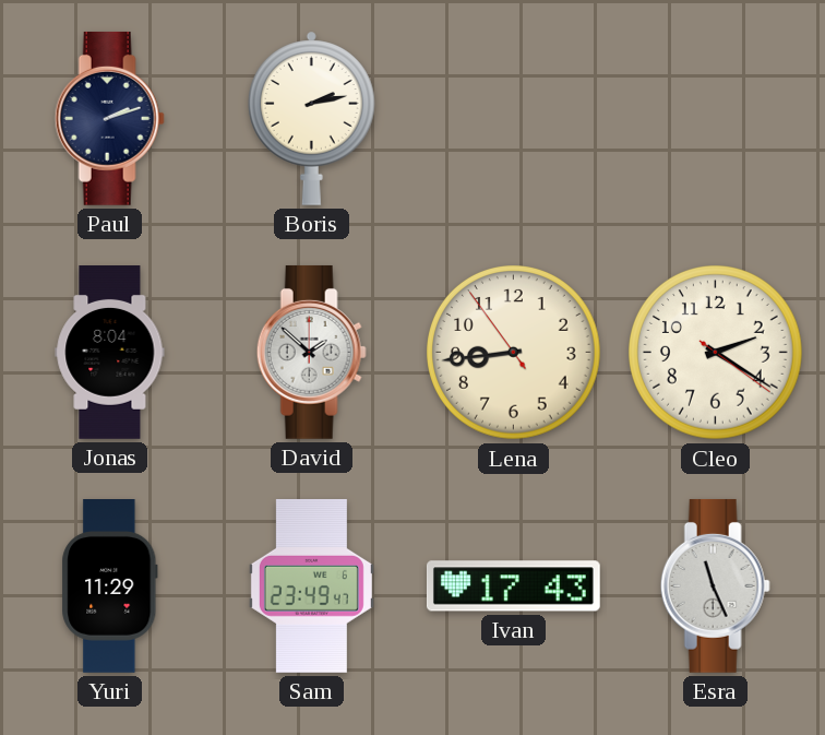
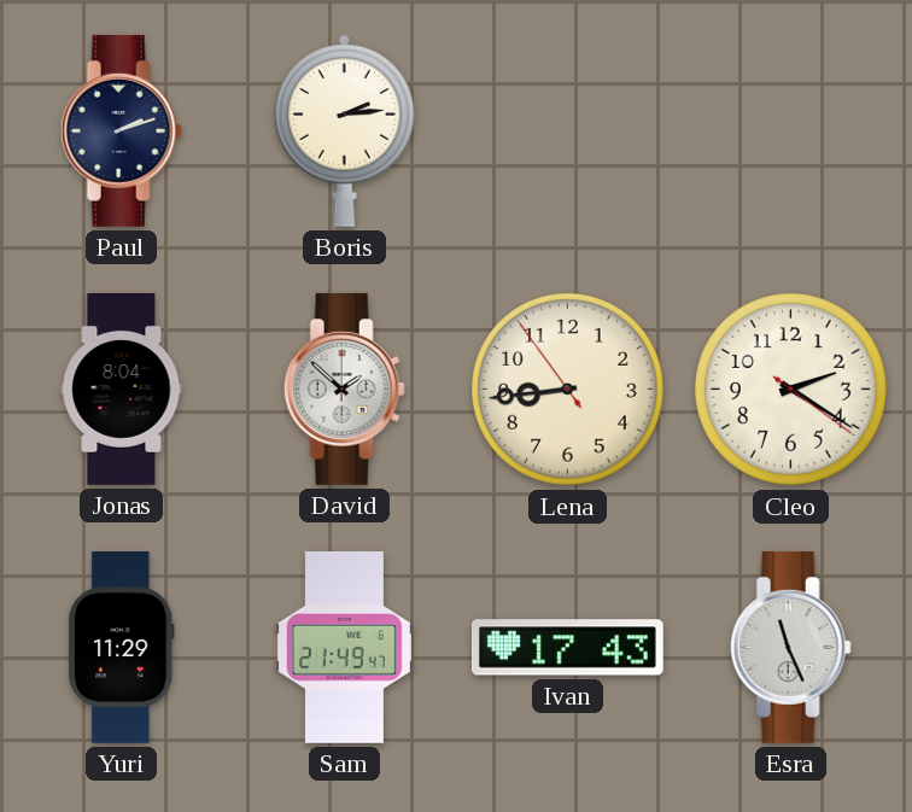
Boris: 2:13 -> 2:14
Sam: 23:49 -> 21:49
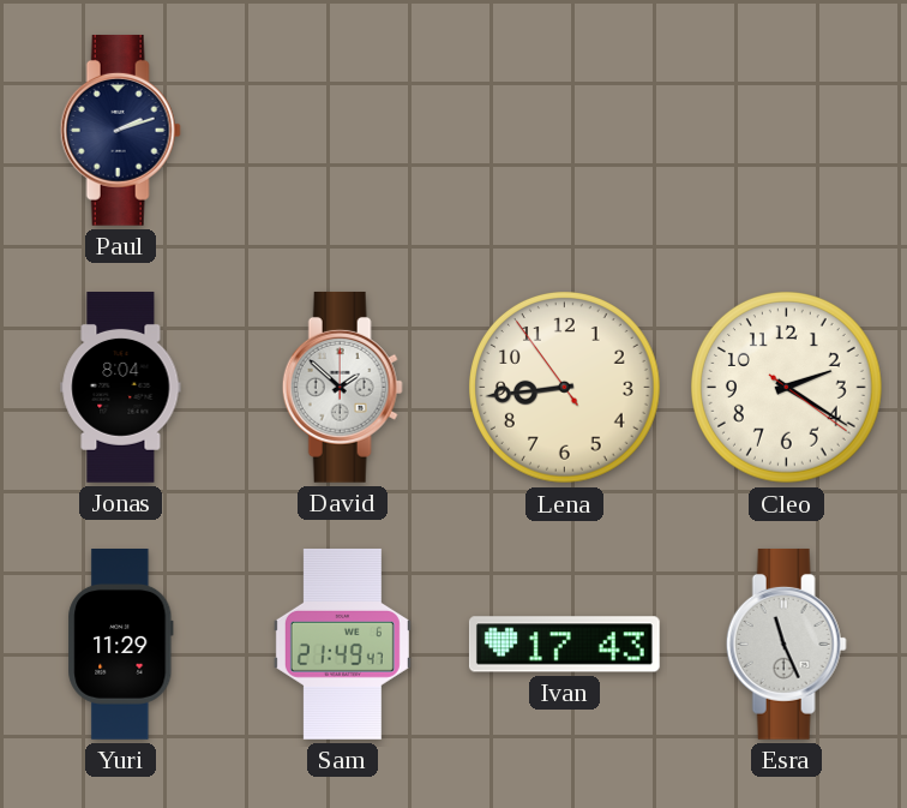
Boris: 2:14 -> none
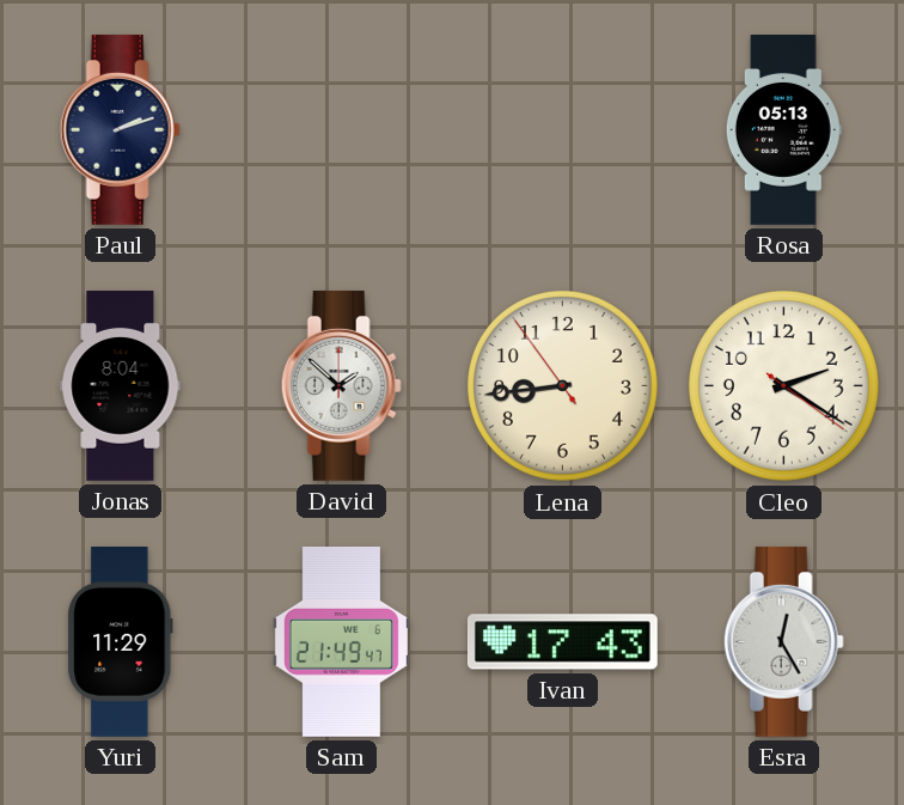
Rosa: none -> 05:13
Esra: 11:26 -> 12:25
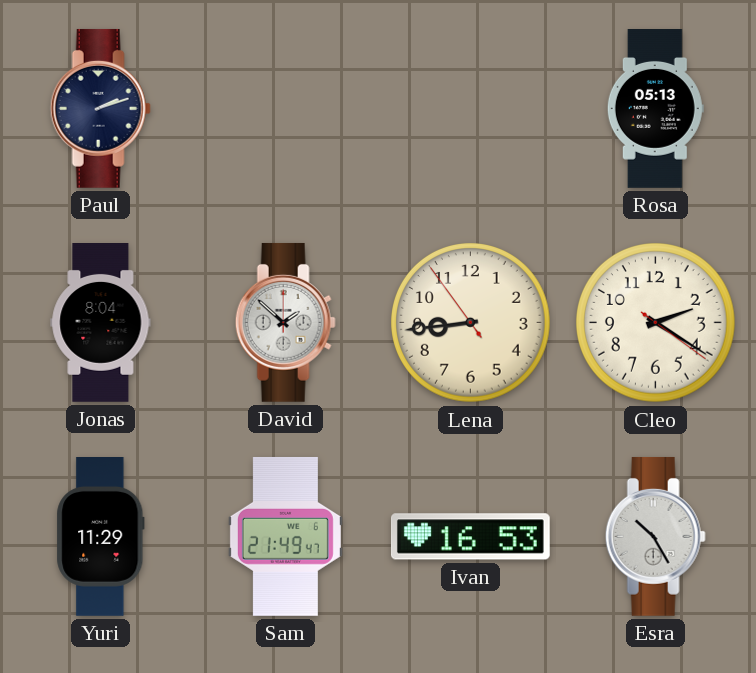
Ivan: 17:43 -> 16:53
Esra: 12:25 -> 10:25
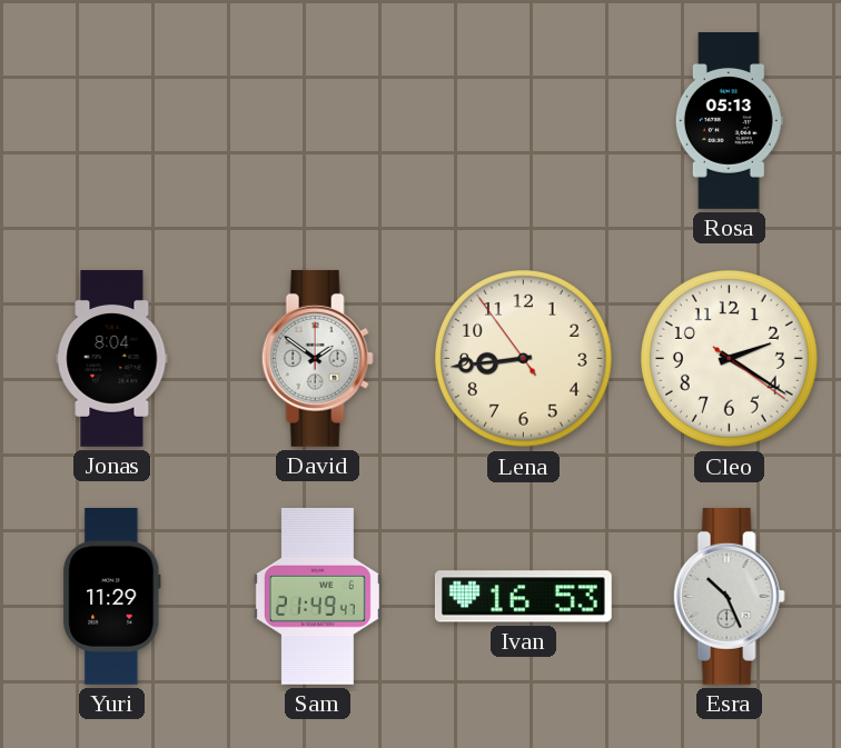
Paul: 2:12 -> none
David: 1:52 -> 1:51
Esra: 10:25 -> 10:26
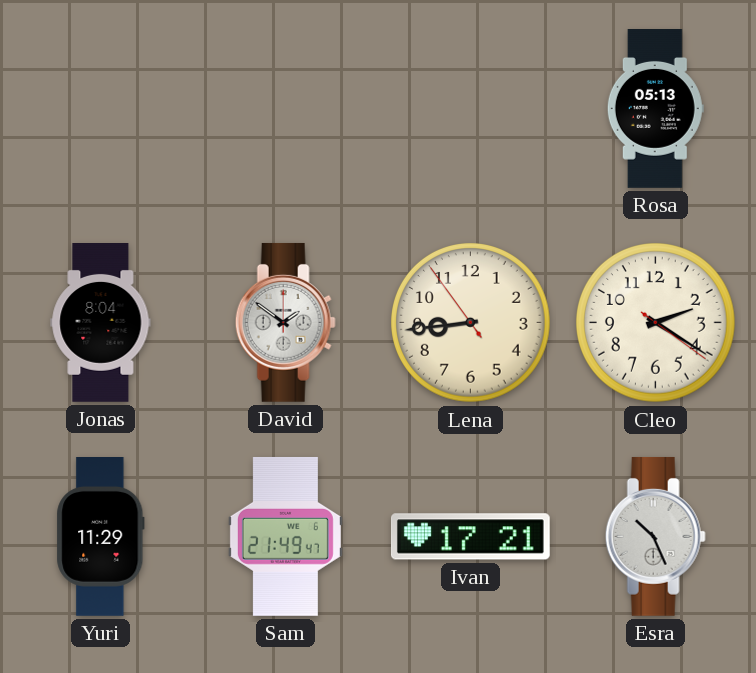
Ivan: 16:53 -> 17:21
